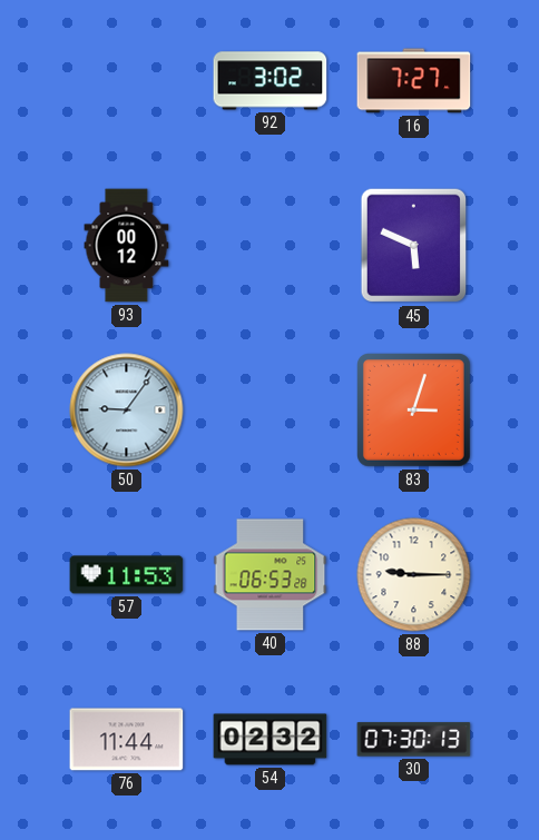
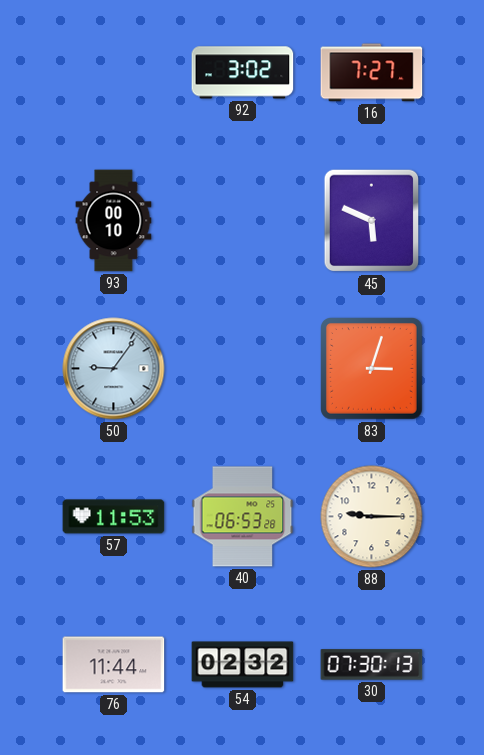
93: 00:12 -> 00:10
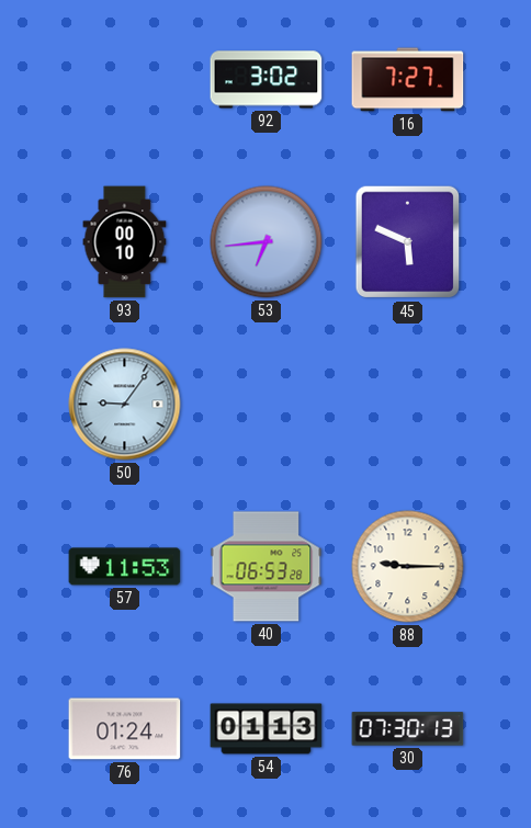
53: none -> 6:44
83: 3:03 -> none
76: 11:44 -> 01:24
54: 02:32 -> 01:13
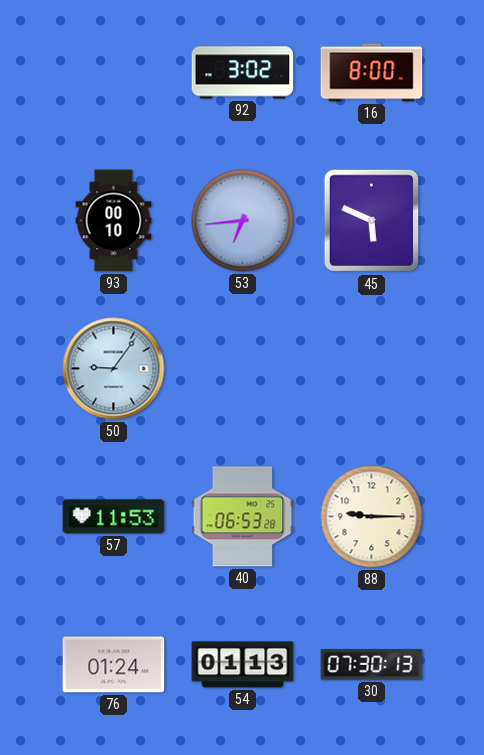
16: 7:27 -> 8:00
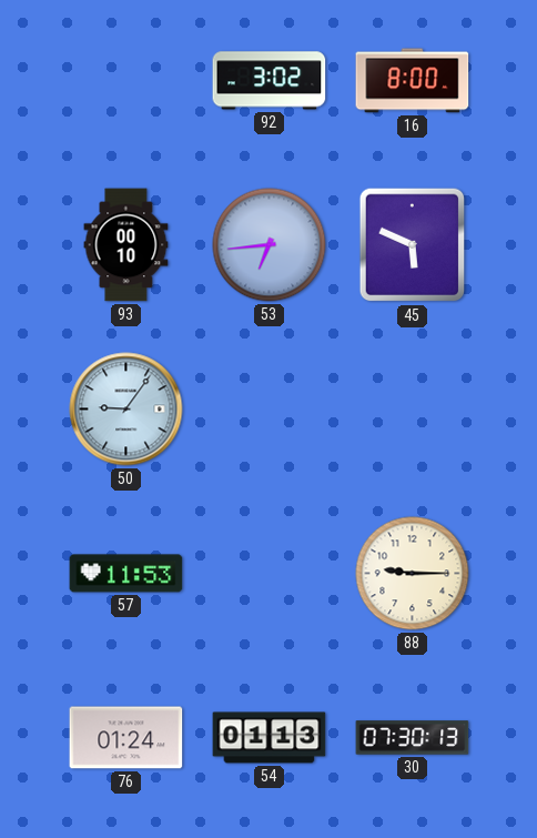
40: 06:53 -> none
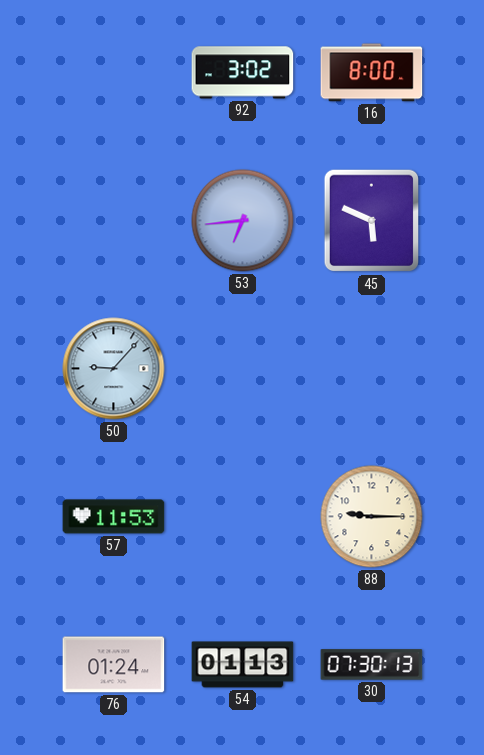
93: 00:10 -> none
50: 9:06 -> 9:07
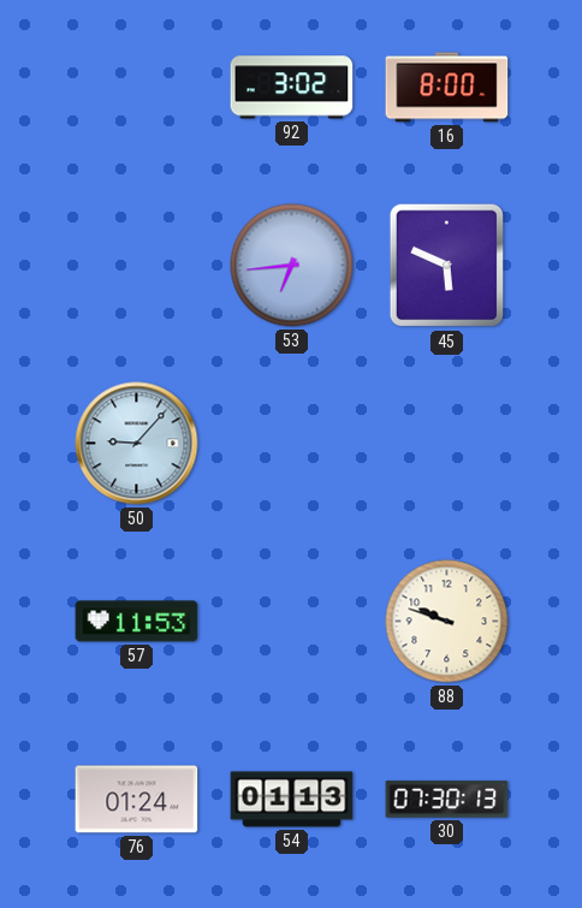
88: 9:15 -> 9:48
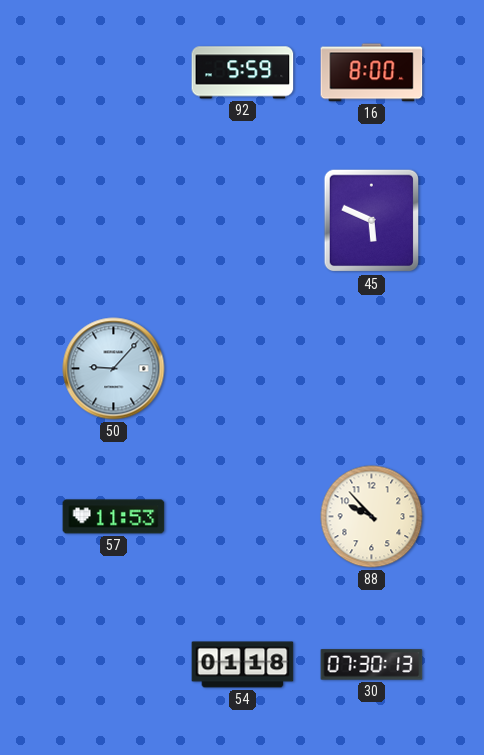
92: 3:02 -> 5:59
53: 6:44 -> none
88: 9:48 -> 9:53
76: 01:24 -> none
54: 01:13 -> 01:18
